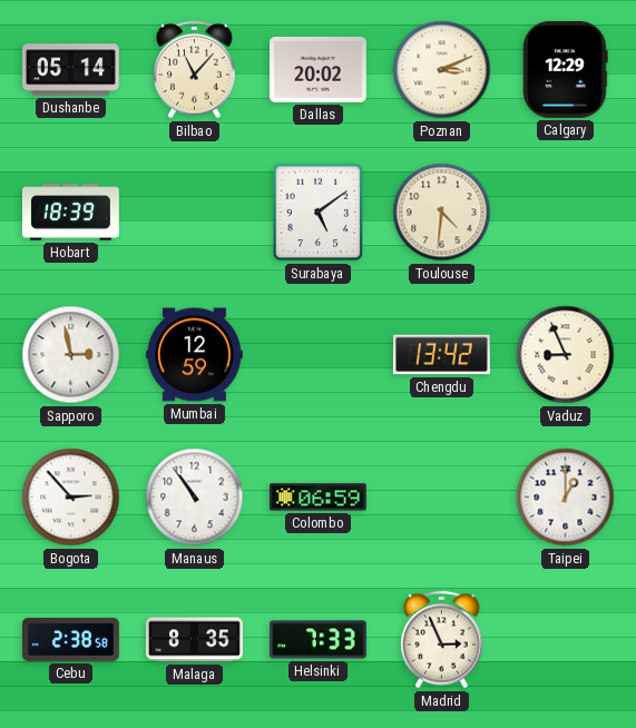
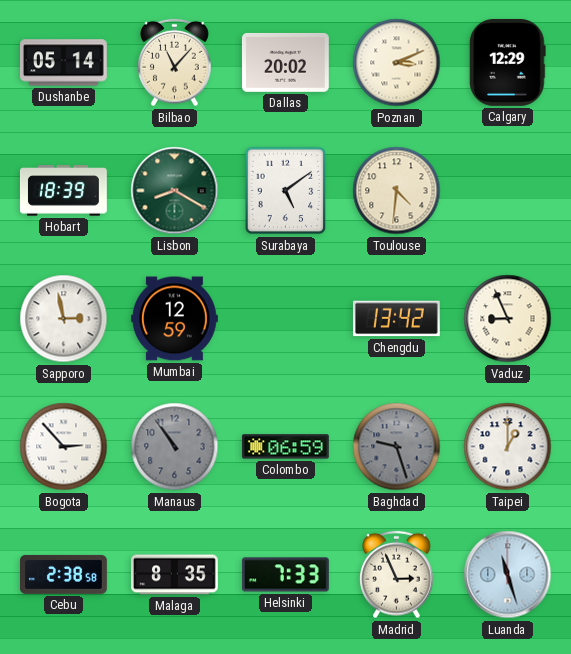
Lisbon: none -> 8:20
Manaus dial: white -> grey
Baghdad: none -> 9:27
Luanda: none -> 11:27
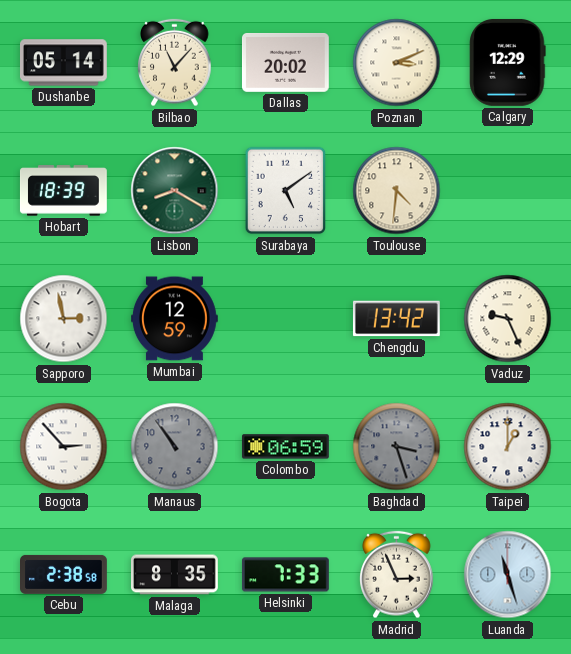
Vaduz: 8:56 -> 9:26
Baghdad: 9:27 -> 3:27
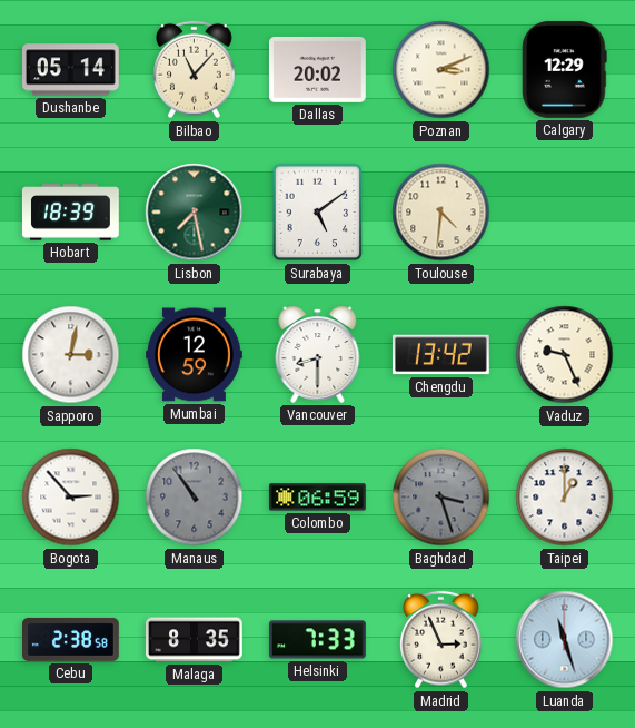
Lisbon: 8:20 -> 7:28
Sapporo: 2:58 -> 3:02
Vancouver: none -> 8:30
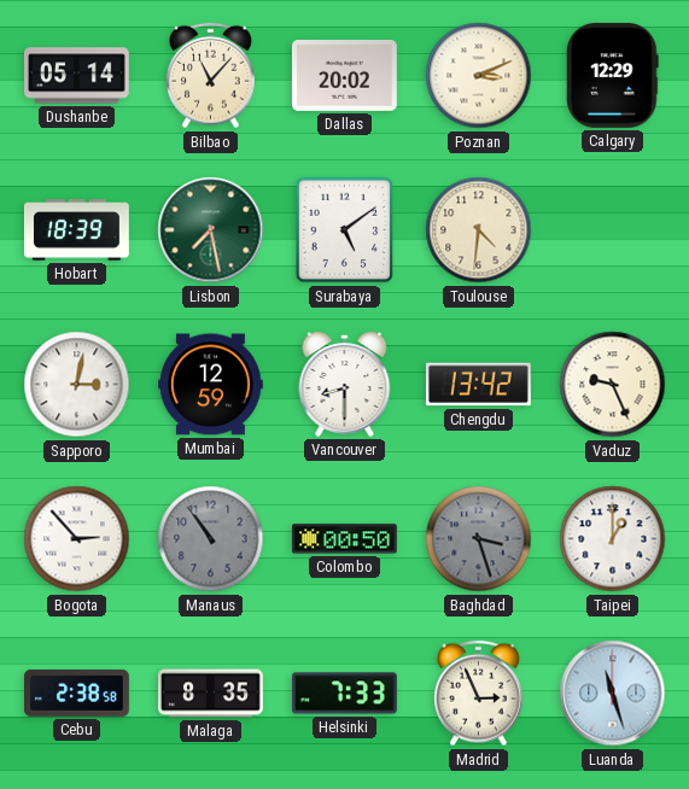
Colombo: 06:59 -> 00:50
